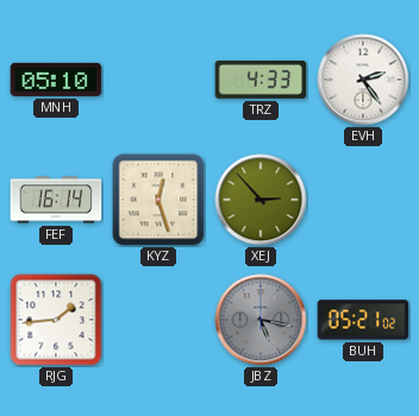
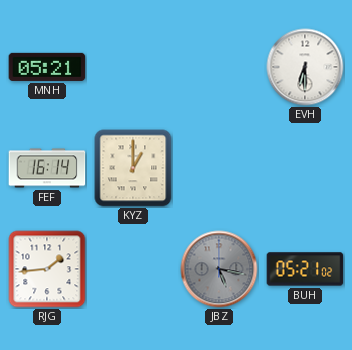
MNH: 05:10 -> 05:21
TRZ: 4:33 -> none
EVH: 2:24 -> 6:30
KYZ: 12:27 -> 1:00
XEJ: 2:53 -> none
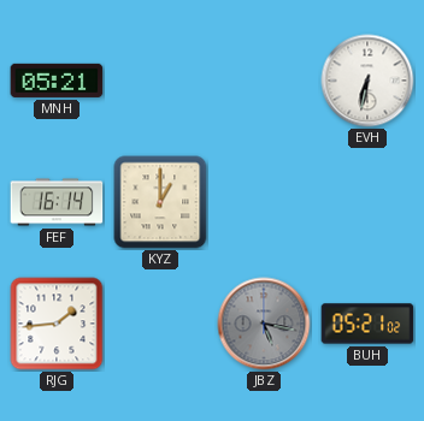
EVH: 6:30 -> 6:32
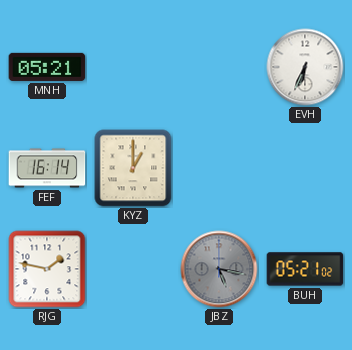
EVH: 6:32 -> 6:34
RJG: 1:44 -> 1:47
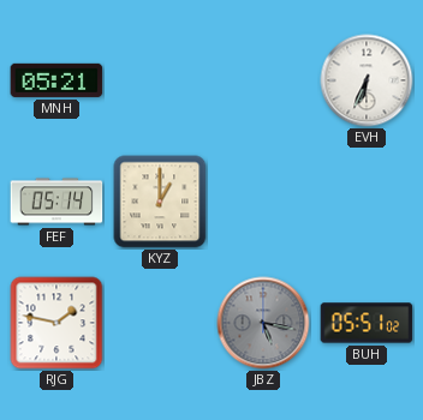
FEF: 16:14 -> 05:14
BUH: 05:21 -> 05:51
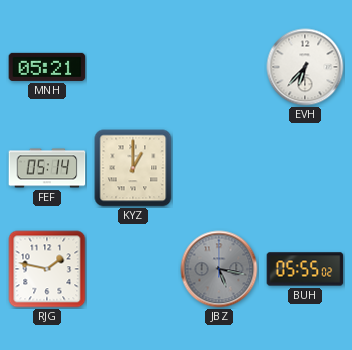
EVH: 6:34 -> 6:37
BUH: 05:51 -> 05:55
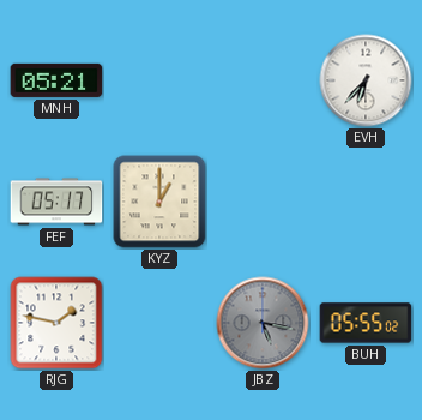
FEF: 05:14 -> 05:17
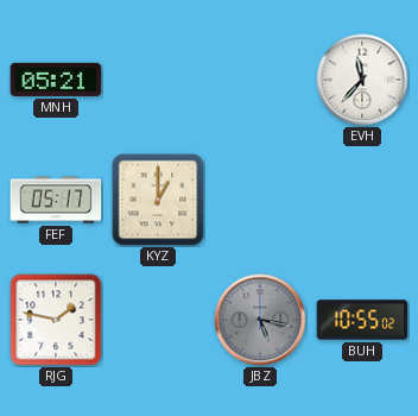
EVH: 6:37 -> 11:37
BUH: 05:55 -> 10:55
